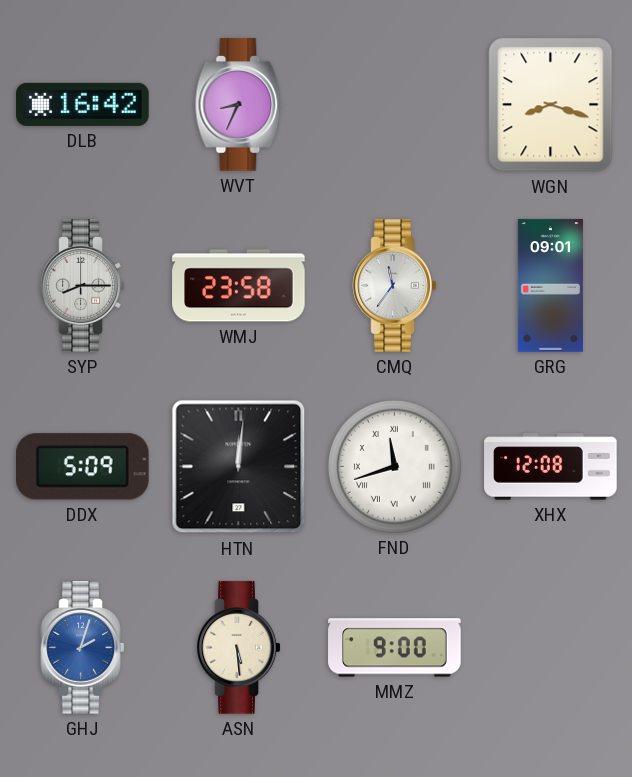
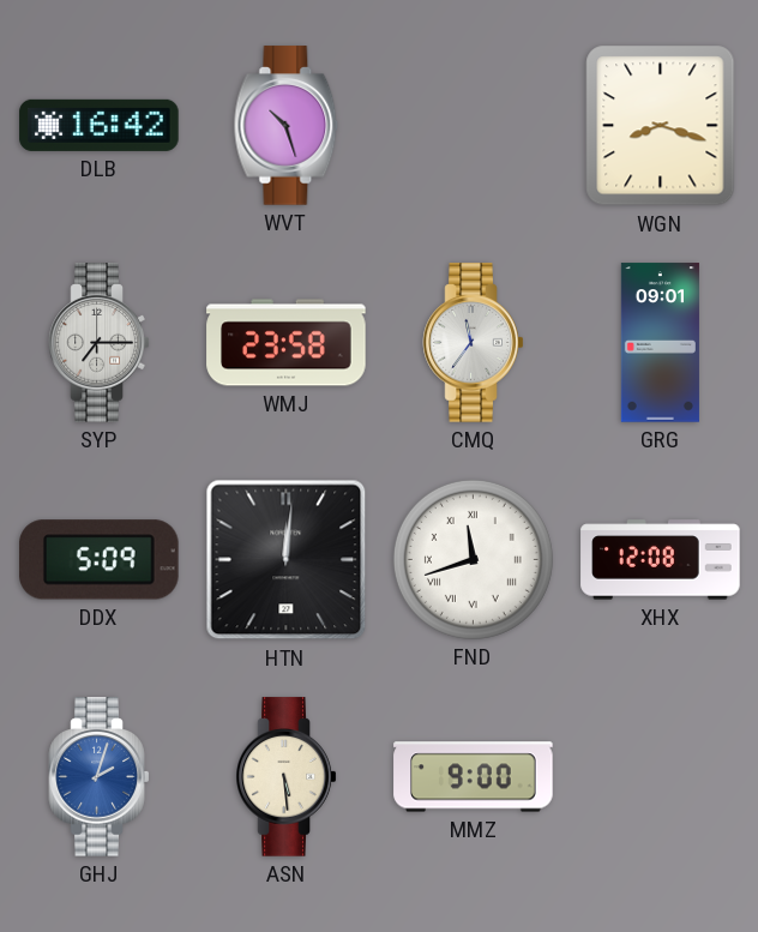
WVT: 8:34 -> 10:27
SYP: 8:15 -> 7:15
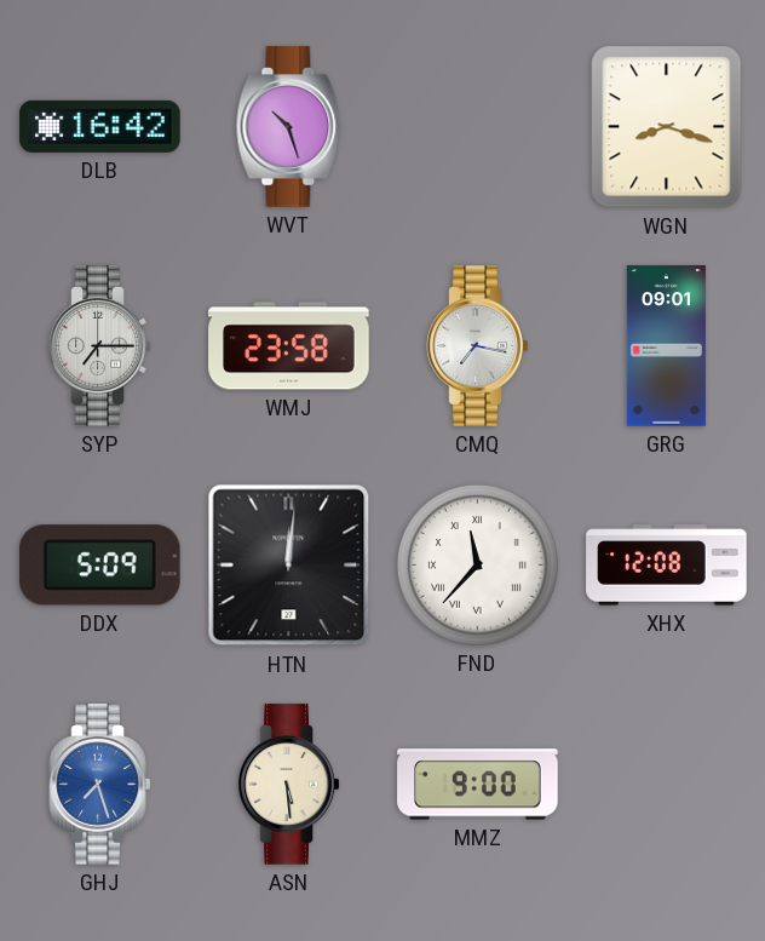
CMQ: 11:36 -> 7:17
FND: 11:42 -> 11:37
GHJ: 2:03 -> 7:27
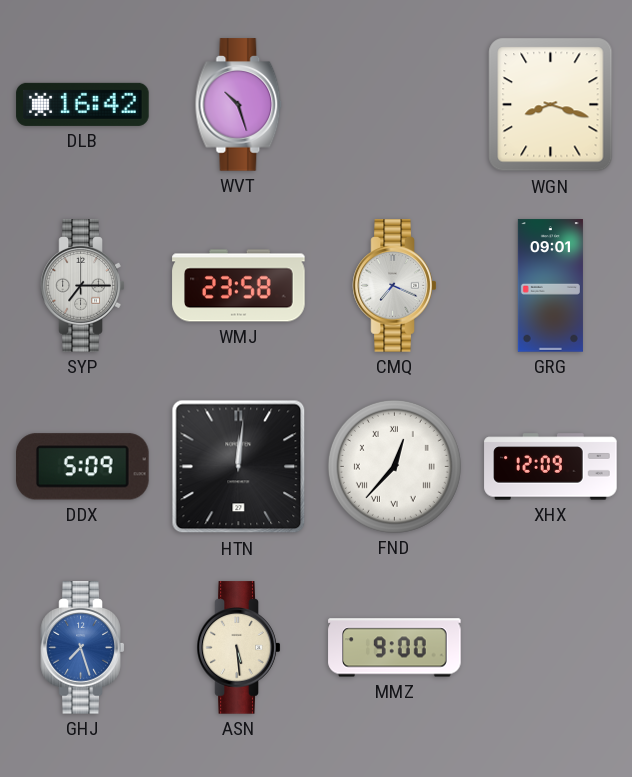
CMQ: 7:17 -> 7:19
FND: 11:37 -> 12:37
XHX: 12:08 -> 12:09
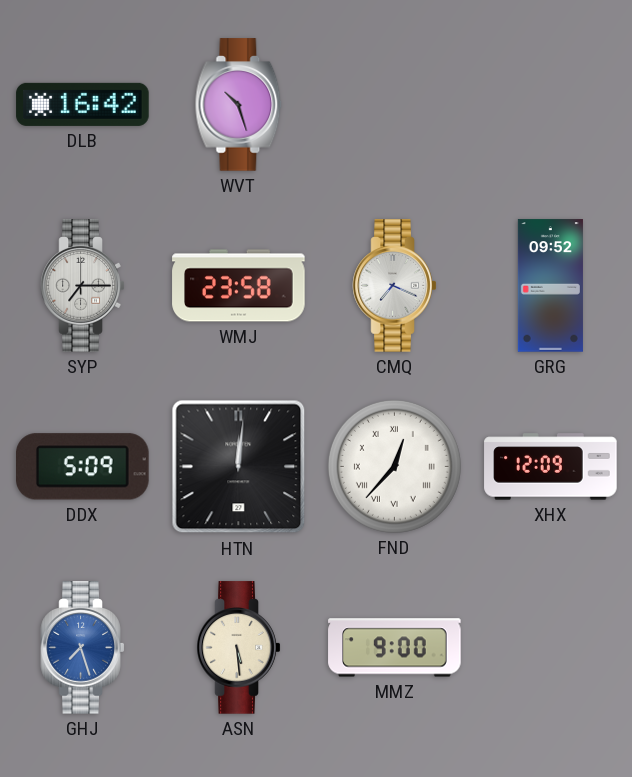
WGN: 8:18 -> none
GRG: 09:01 -> 09:52
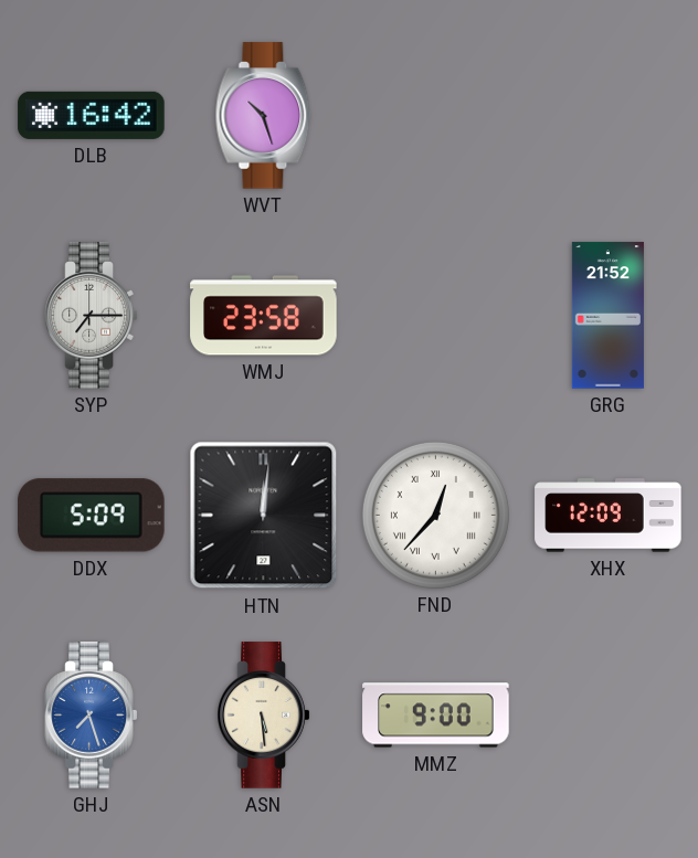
CMQ: 7:19 -> none
GRG: 09:52 -> 21:52
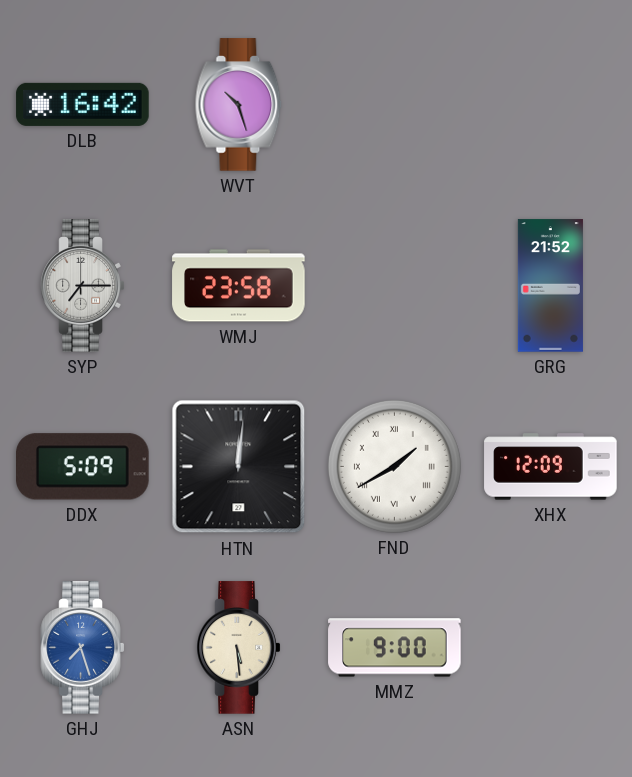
FND: 12:37 -> 1:40
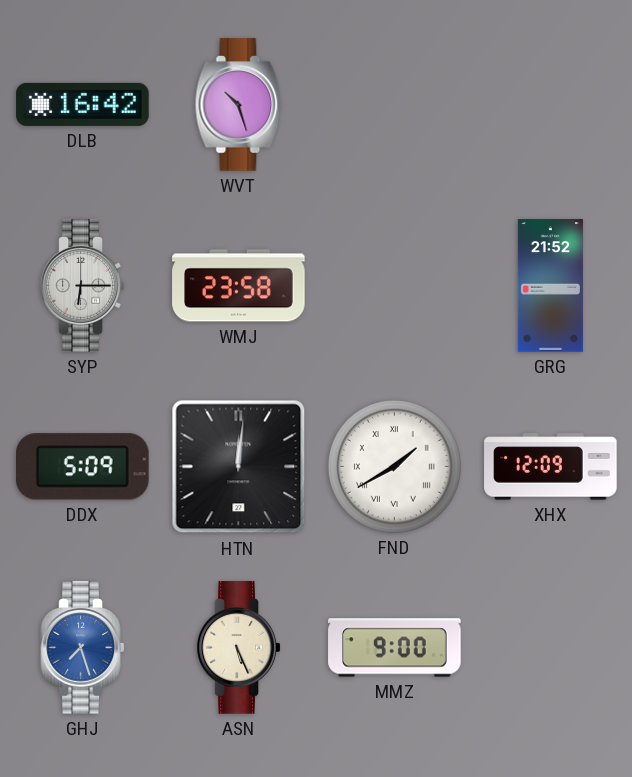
SYP: 7:15 -> 6:15
ASN: 5:29 -> 5:26
